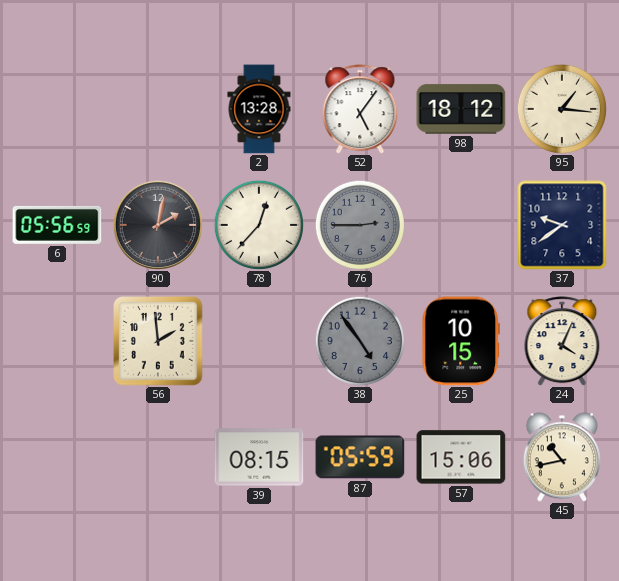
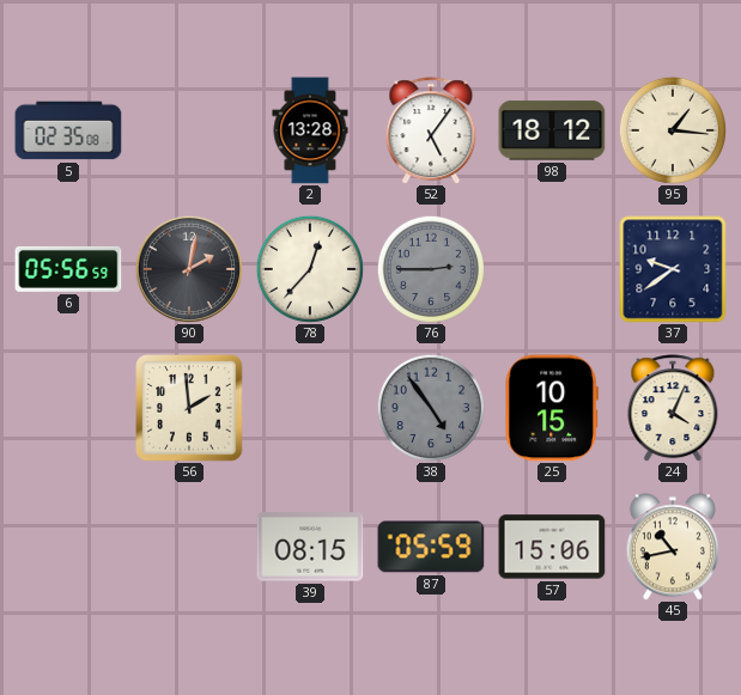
5: none -> 02:35
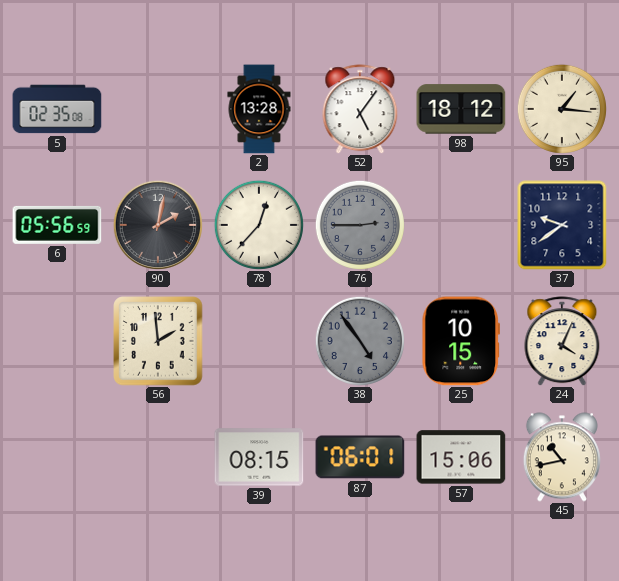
87: 05:59 -> 06:01
